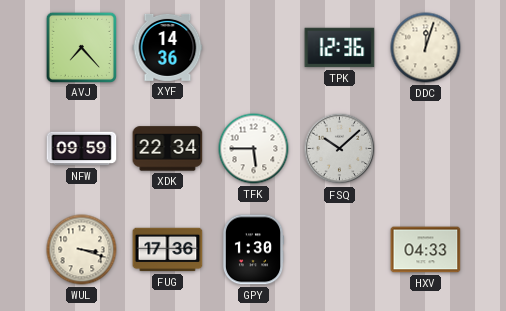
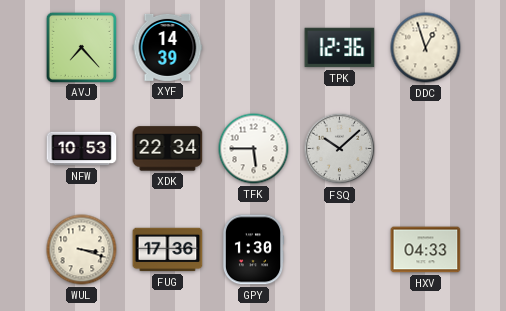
XYF: 14:36 -> 14:39
DDC: 12:03 -> 12:57
NFW: 09:59 -> 10:53
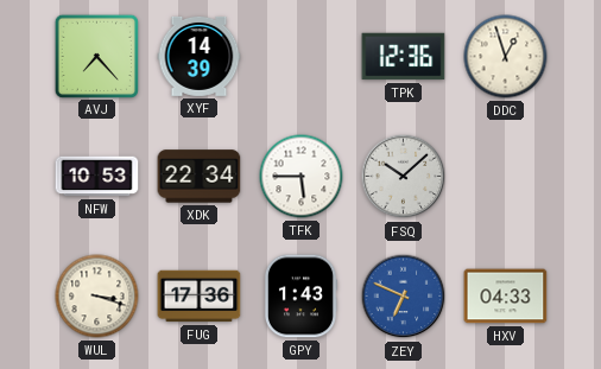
GPY: 1:30 -> 1:43
ZEY: none -> 6:49
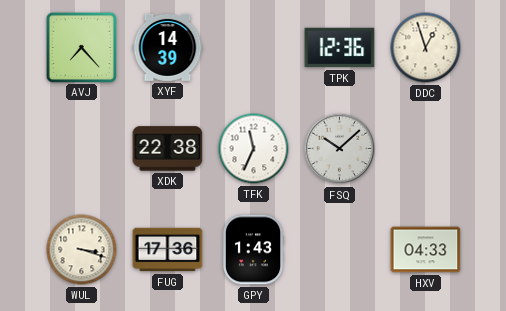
NFW: 10:53 -> none
XDK: 22:34 -> 22:38
TFK: 5:45 -> 11:34
ZEY: 6:49 -> none
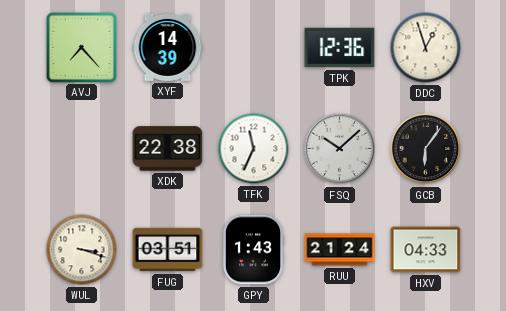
GCB: none -> 6:06
FUG: 17:36 -> 03:51
RUU: none -> 21:24
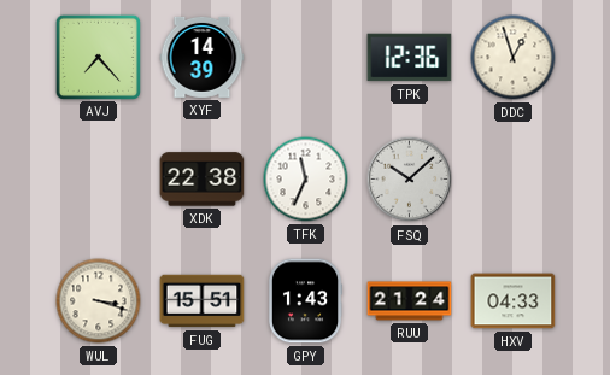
GCB: 6:06 -> none
FUG: 03:51 -> 15:51
